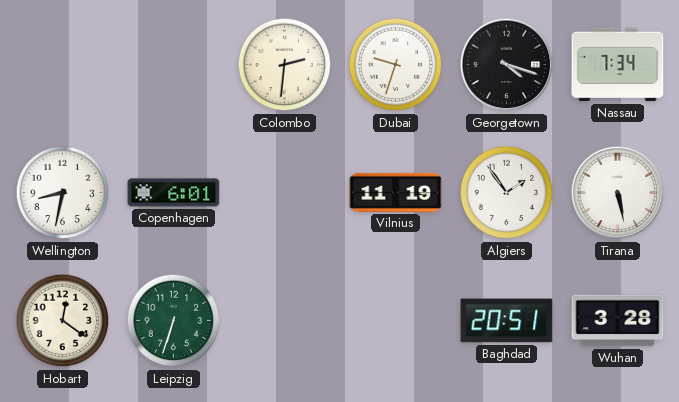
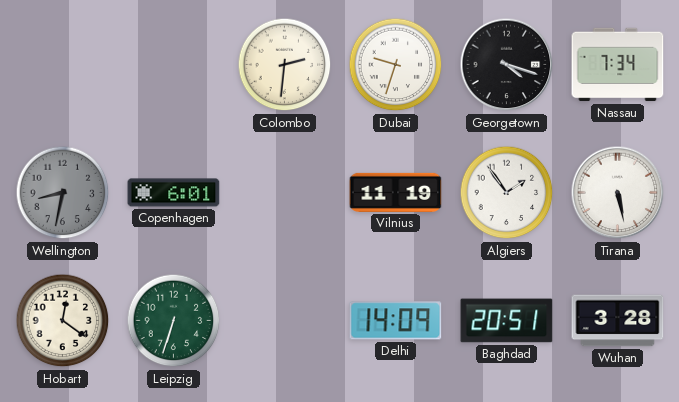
Wellington dial: white -> grey
Delhi: none -> 14:09
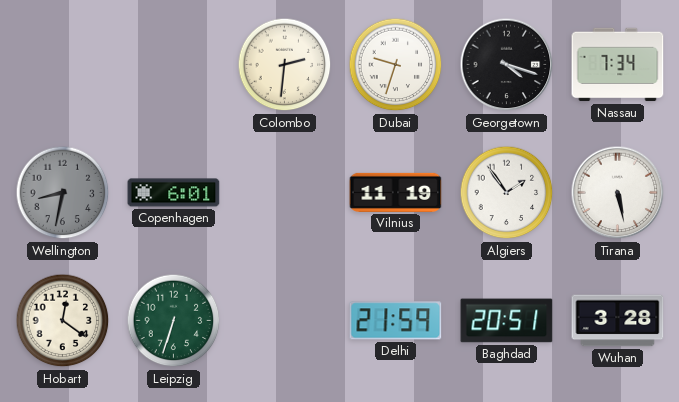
Delhi: 14:09 -> 21:59
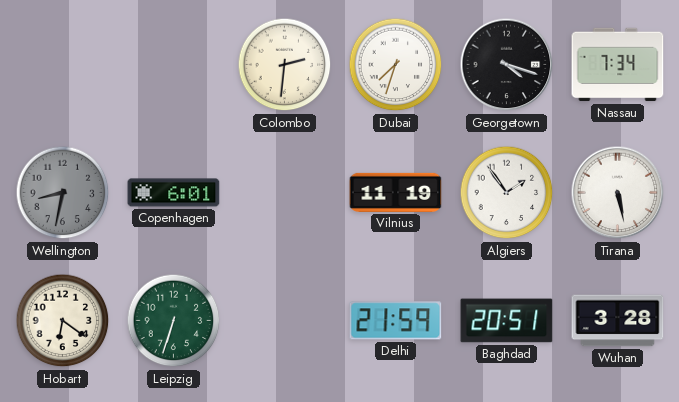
Dubai: 9:33 -> 7:33
Hobart: 12:21 -> 6:21
